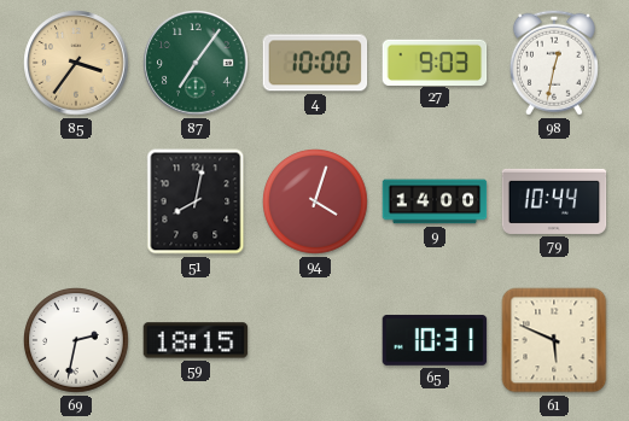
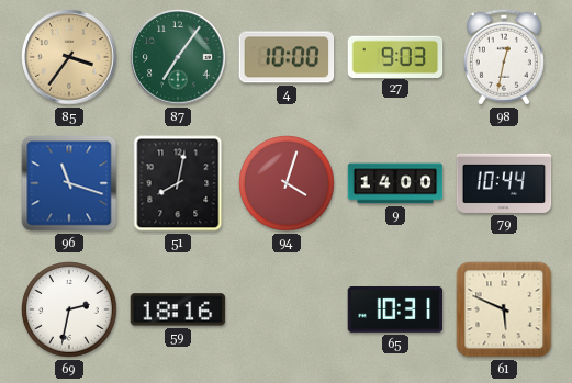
96: none -> 11:18
59: 18:15 -> 18:16
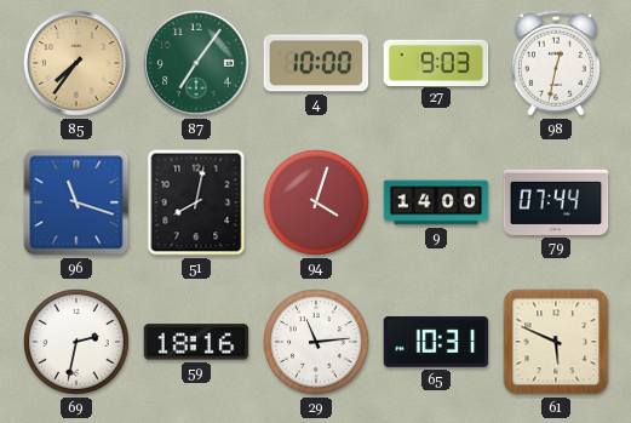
85: 3:36 -> 7:36
79: 10:44 -> 07:44
29: none -> 11:14
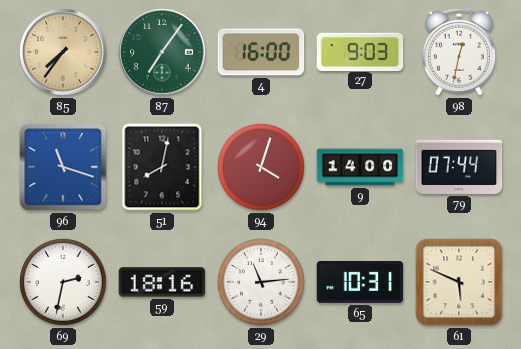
4: 10:00 -> 16:00
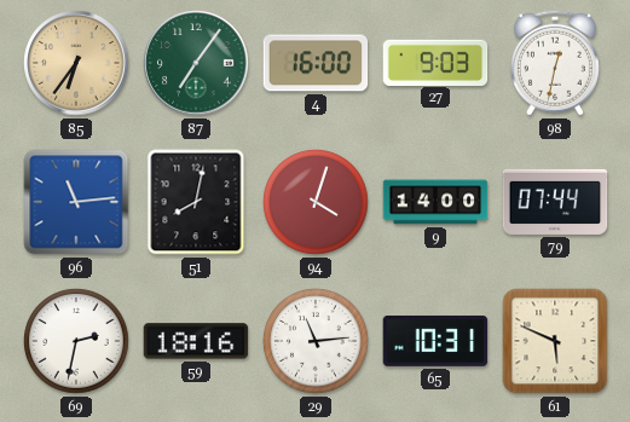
85: 7:36 -> 6:36
96: 11:18 -> 11:14
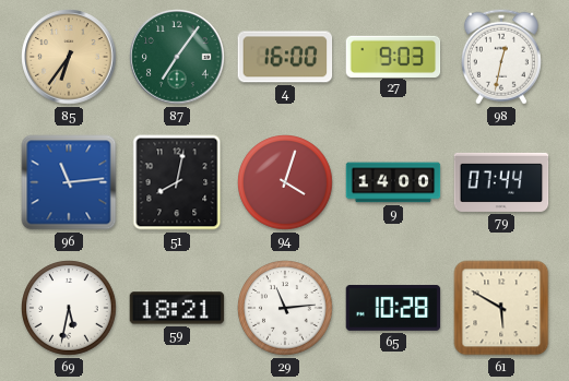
69: 2:32 -> 5:32
59: 18:16 -> 18:21
65: 10:31 -> 10:28
61: 5:49 -> 5:50
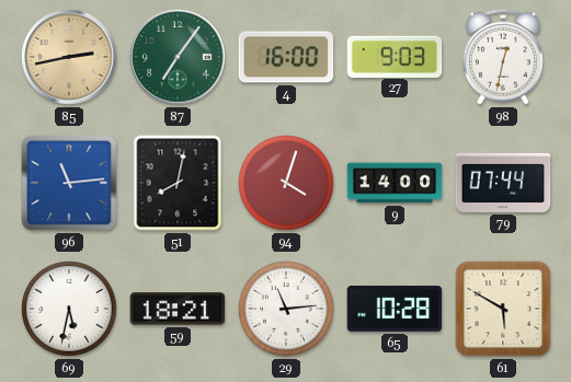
85: 6:36 -> 2:43
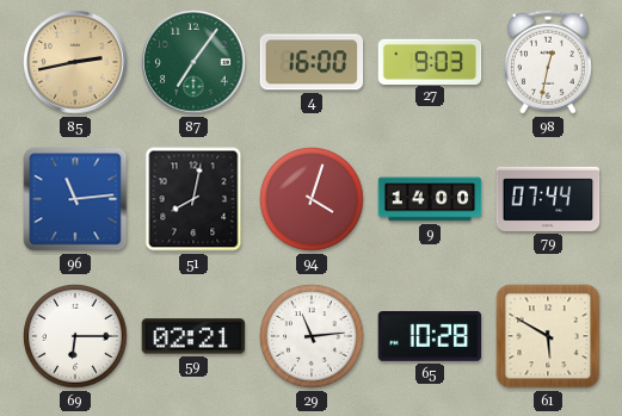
69: 5:32 -> 6:15
59: 18:21 -> 02:21
